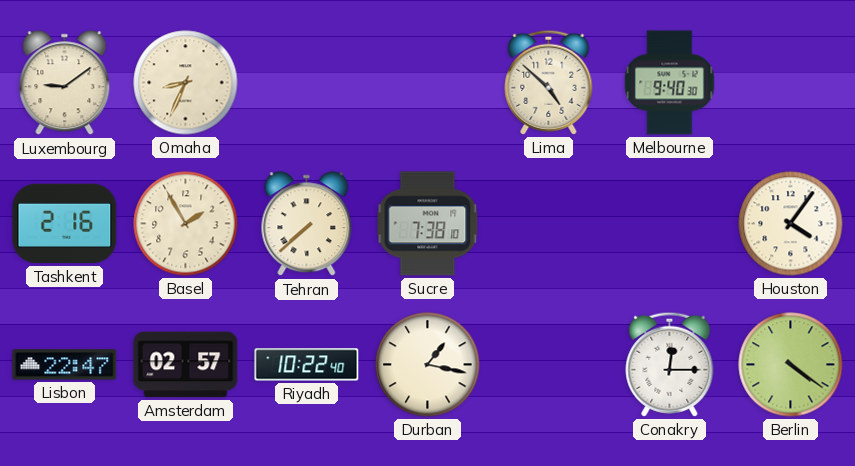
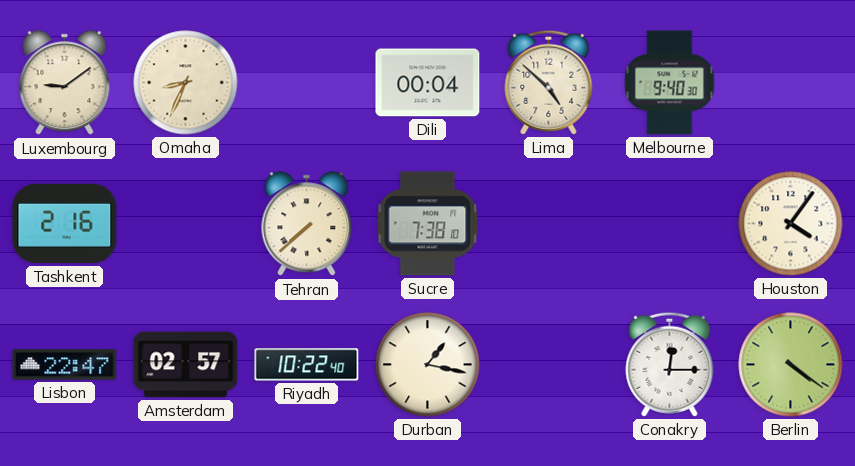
Dili: none -> 00:04
Basel: 1:55 -> none
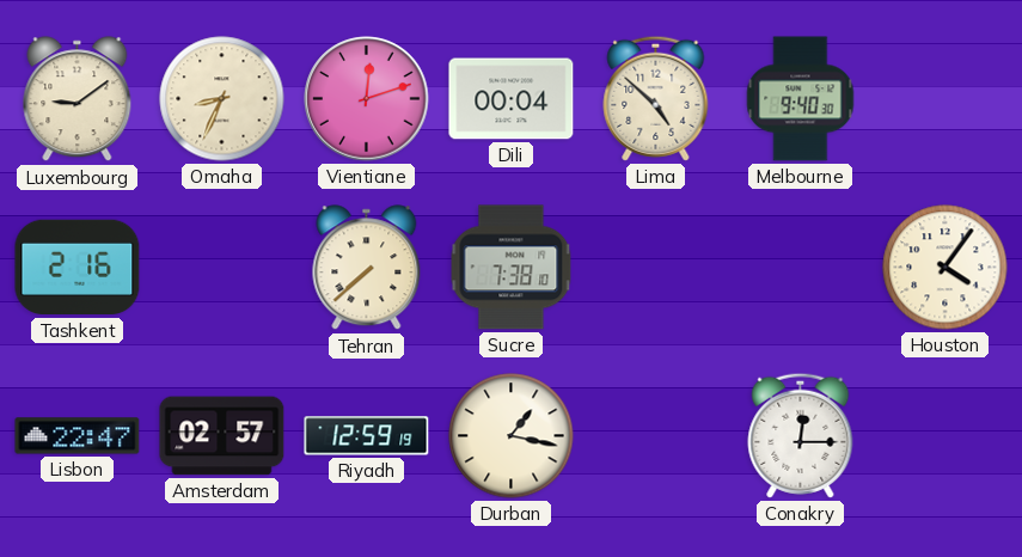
Vientiane: none -> 12:12
Riyadh: 10:22 -> 12:59
Berlin: 4:21 -> none
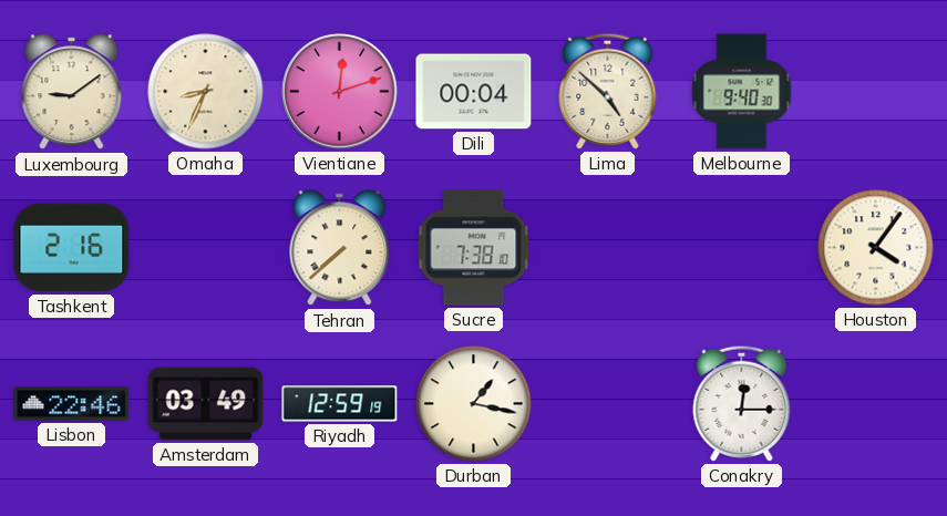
Lisbon: 22:47 -> 22:46
Amsterdam: 02:57 -> 03:49
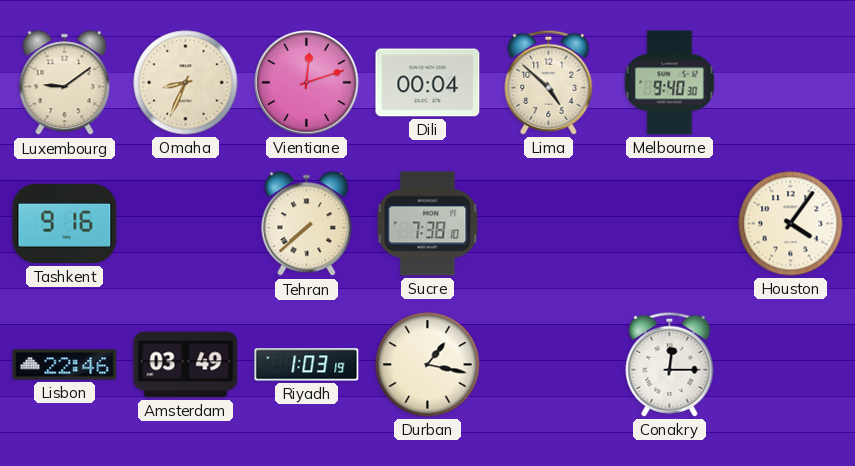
Tashkent: 2:16 -> 9:16
Riyadh: 12:59 -> 1:03
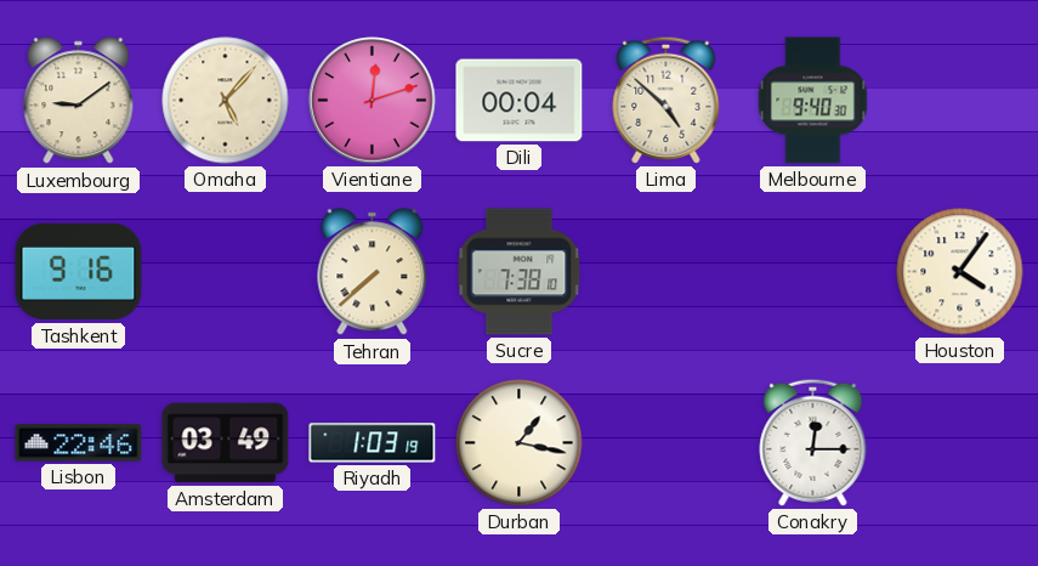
Omaha: 8:34 -> 5:07
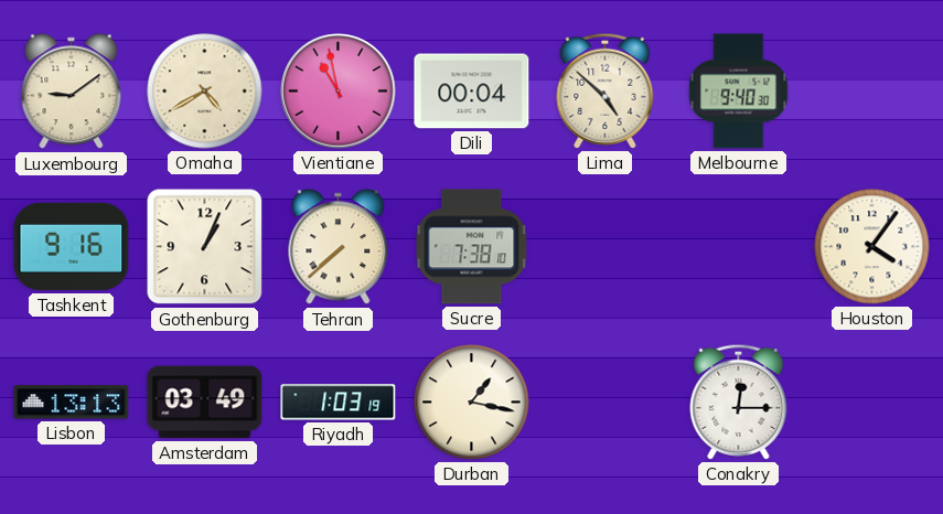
Omaha: 5:07 -> 4:40
Vientiane: 12:12 -> 10:58
Gothenburg: none -> 1:04
Lisbon: 22:46 -> 13:13
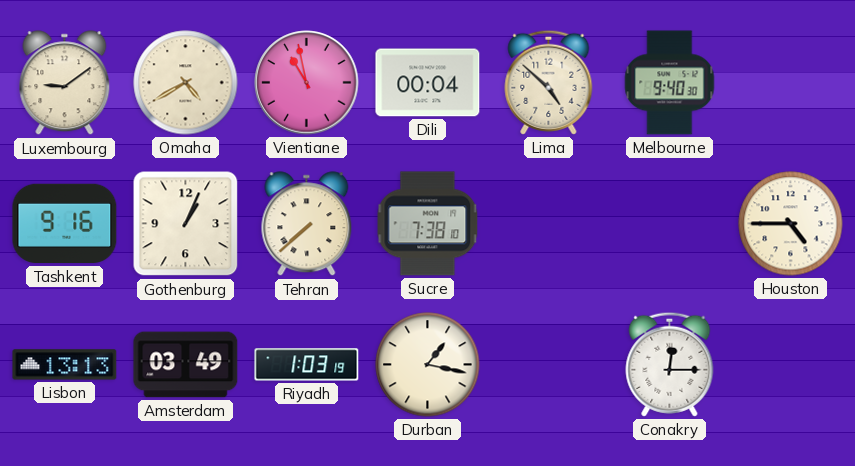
Houston: 4:06 -> 4:45
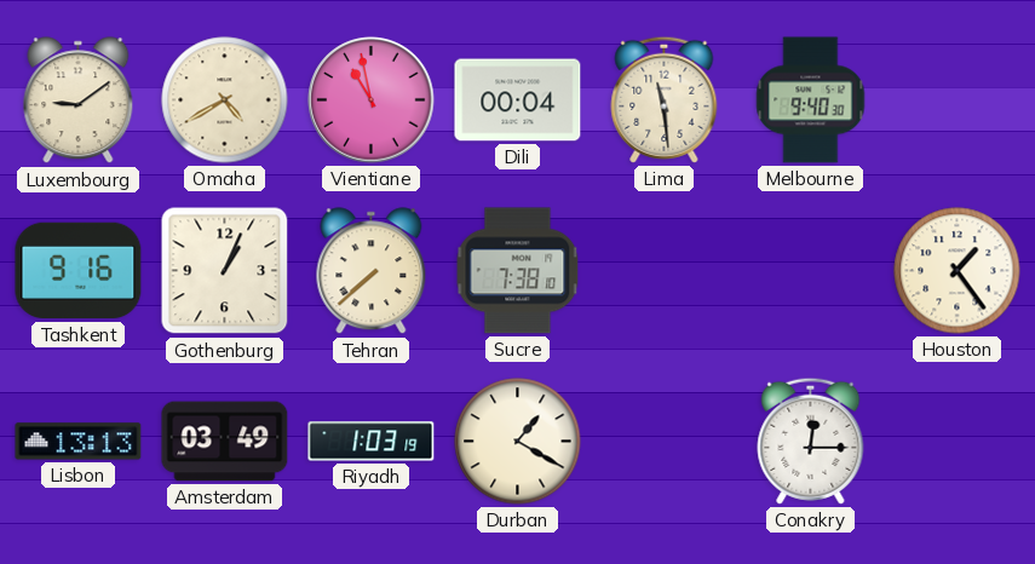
Lima: 4:52 -> 11:29
Houston: 4:45 -> 1:24
Durban: 1:17 -> 1:20
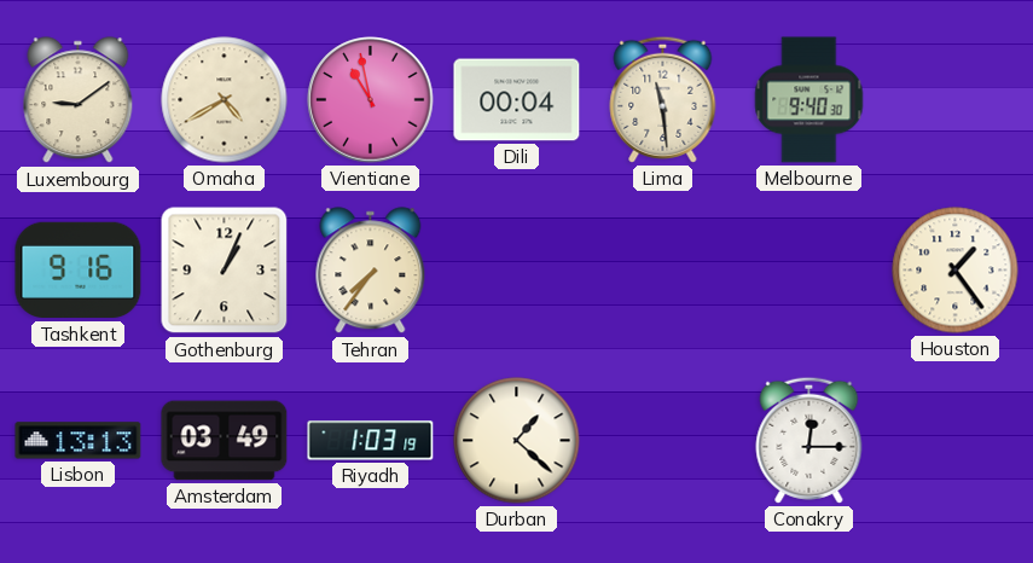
Tehran: 7:38 -> 7:36
Sucre: 7:38 -> none
Durban: 1:20 -> 1:22
